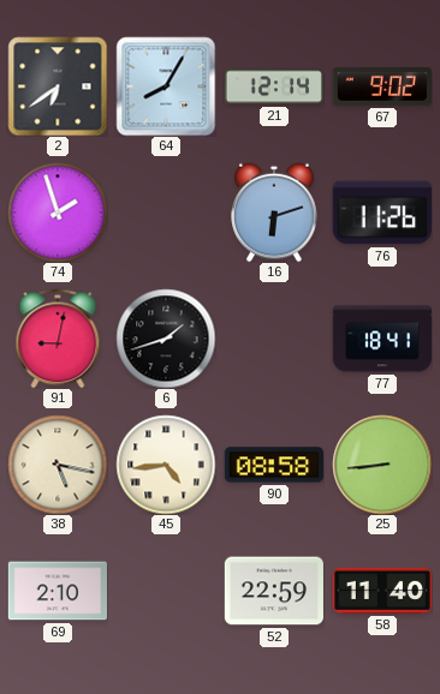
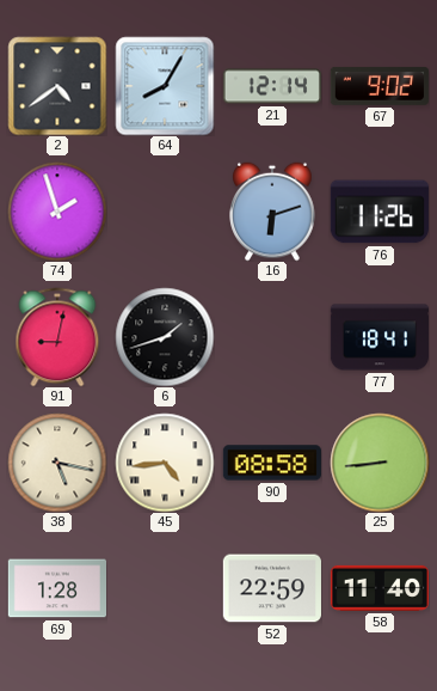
2: 6:39 -> 4:39
69: 2:10 -> 1:28
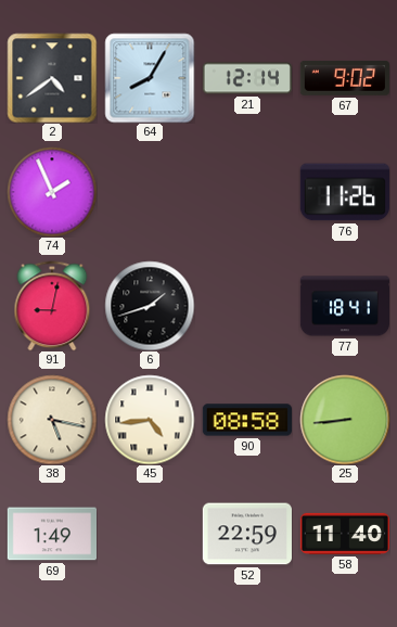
74: 1:57 -> 1:56
16: 6:12 -> none
69: 1:28 -> 1:49
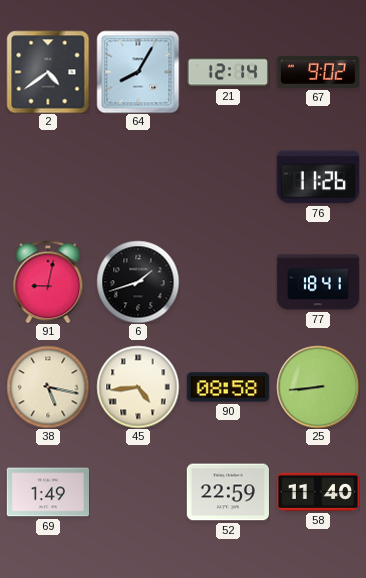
74: 1:56 -> none
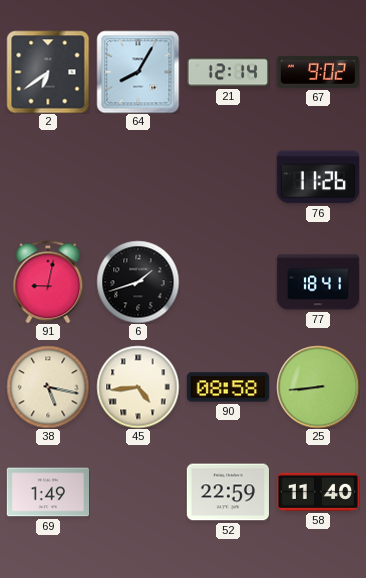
2: 4:39 -> 6:39
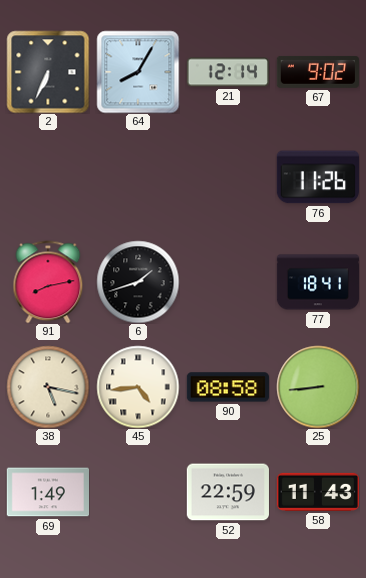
2: 6:39 -> 6:34
91: 9:02 -> 8:13
58: 11:40 -> 11:43
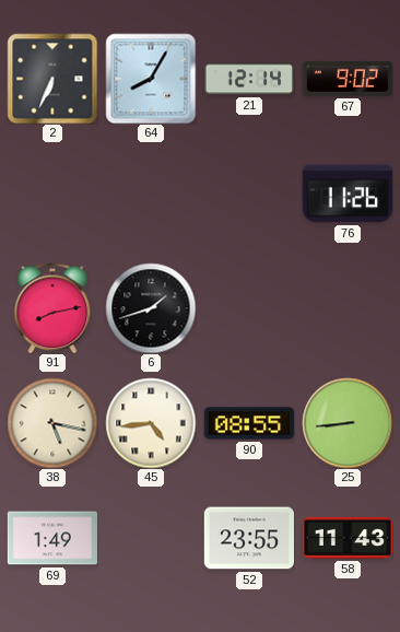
77: 18:41 -> none
90: 08:58 -> 08:55
52: 22:59 -> 23:55
